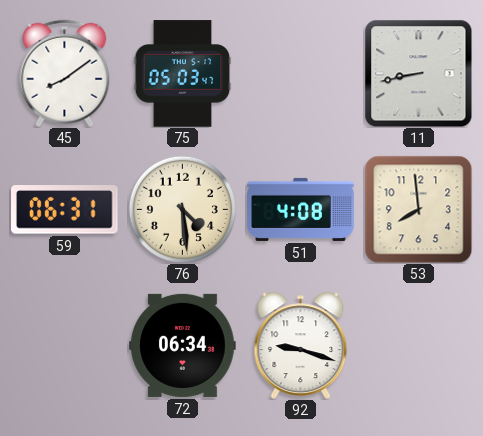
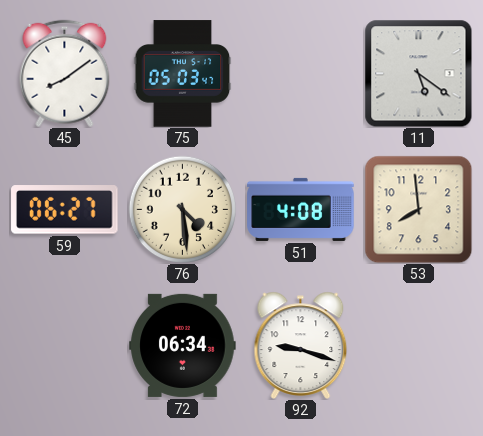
11: 8:43 -> 5:21
59: 06:31 -> 06:27
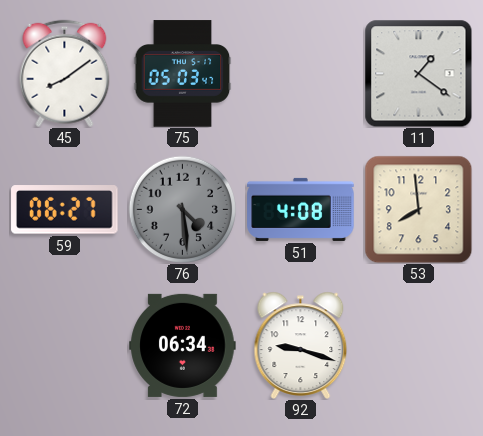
11: 5:21 -> 1:21
76 dial: cream -> grey
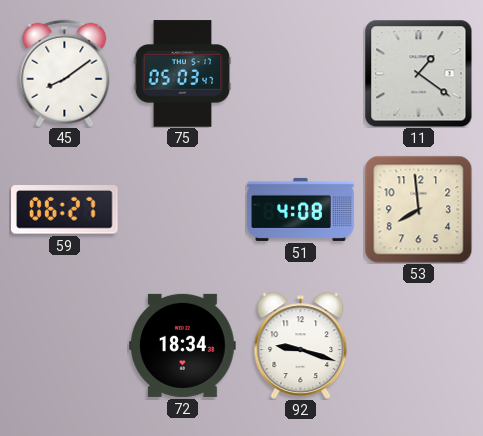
76: 4:29 -> none
72: 06:34 -> 18:34
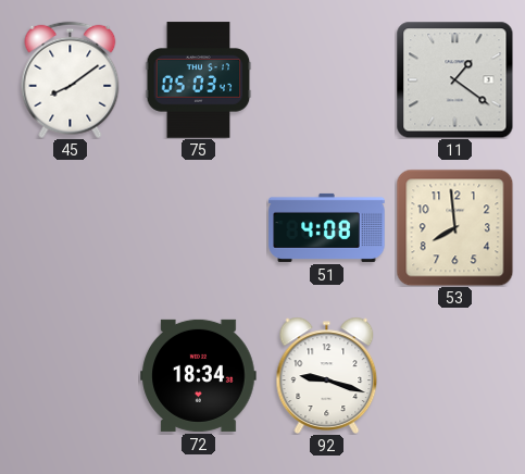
59: 06:27 -> none
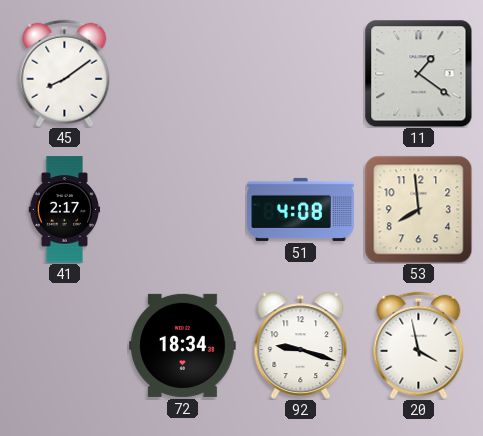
75: 05:03 -> none
41: none -> 2:17
20: none -> 3:58
